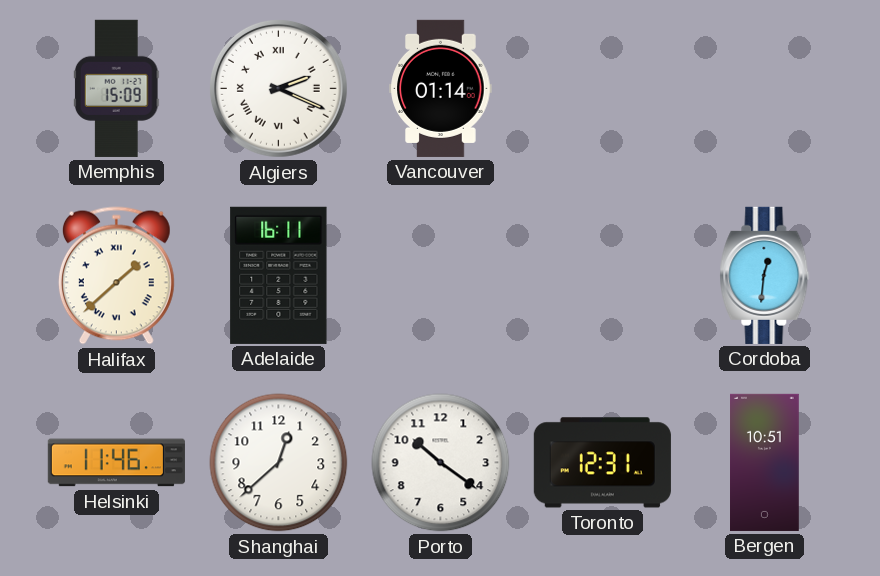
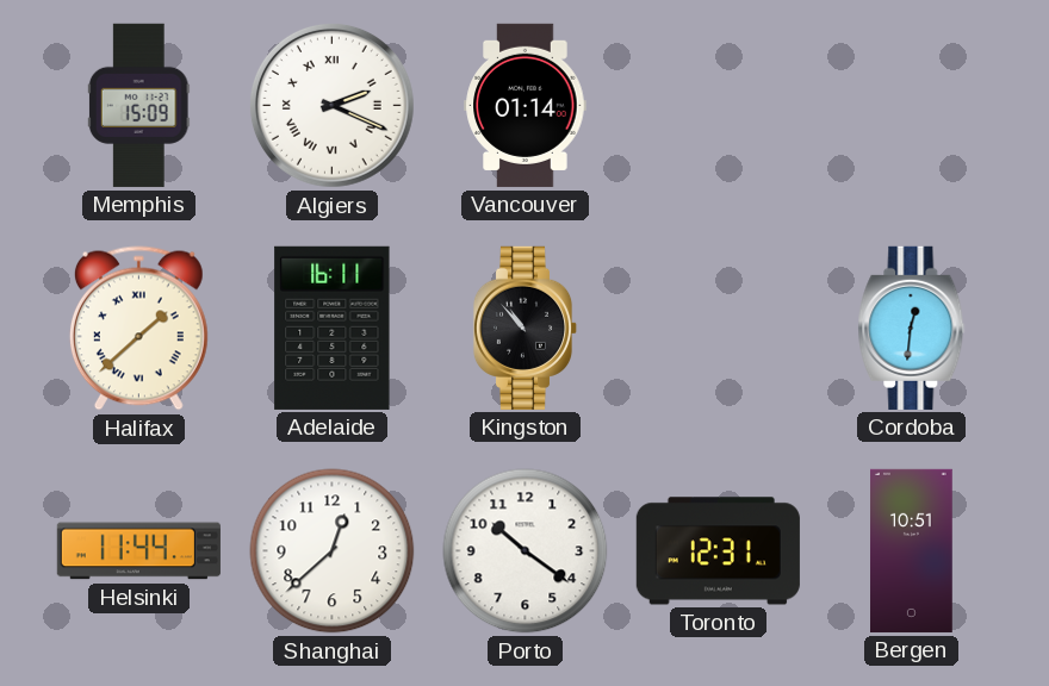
Kingston: none -> 10:53
Helsinki: 11:46 -> 11:44
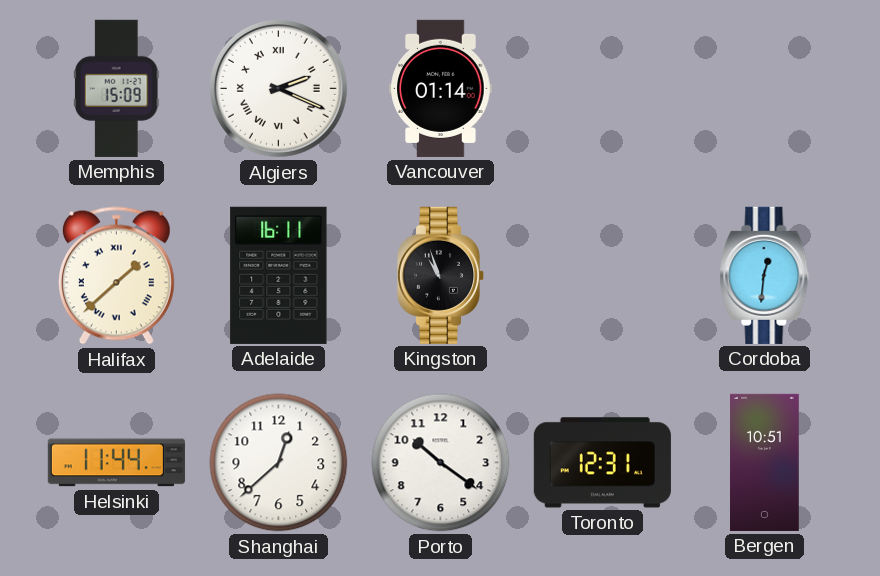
Kingston: 10:53 -> 10:57
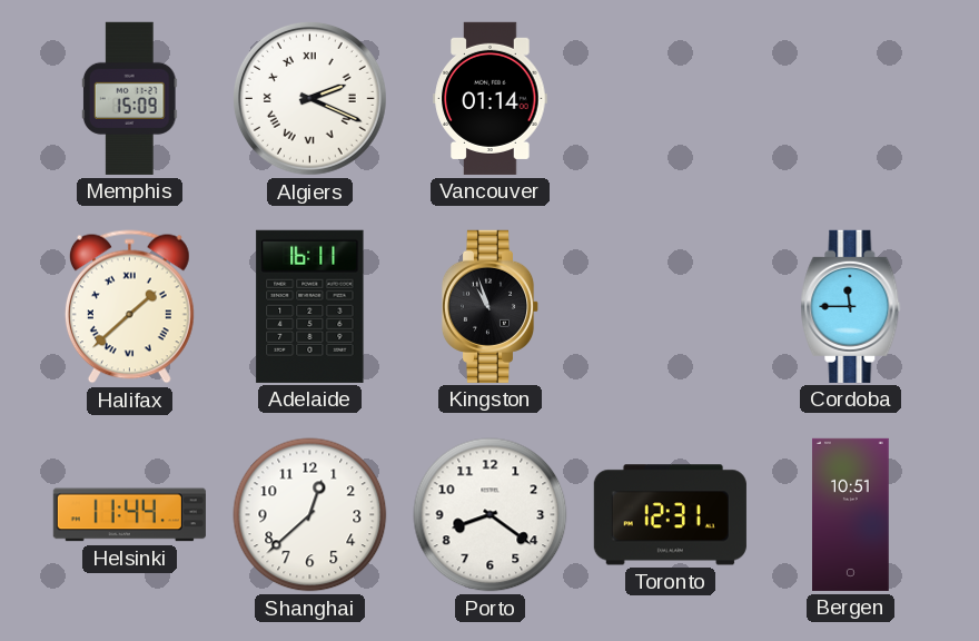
Cordoba: 12:31 -> 11:45
Porto: 10:21 -> 8:21
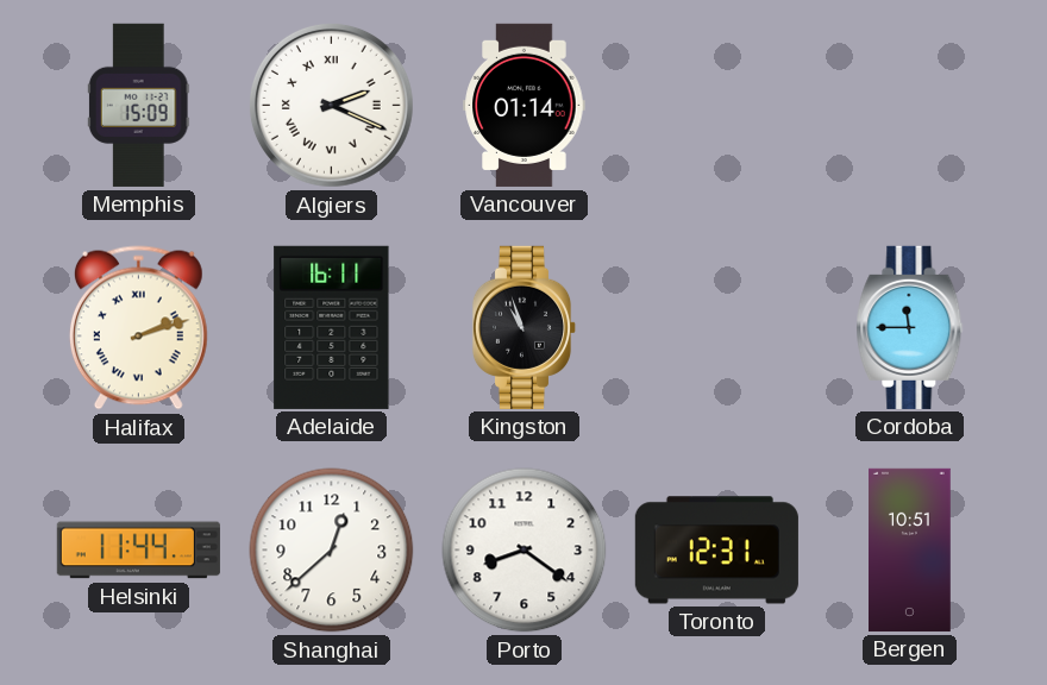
Halifax: 1:38 -> 2:12
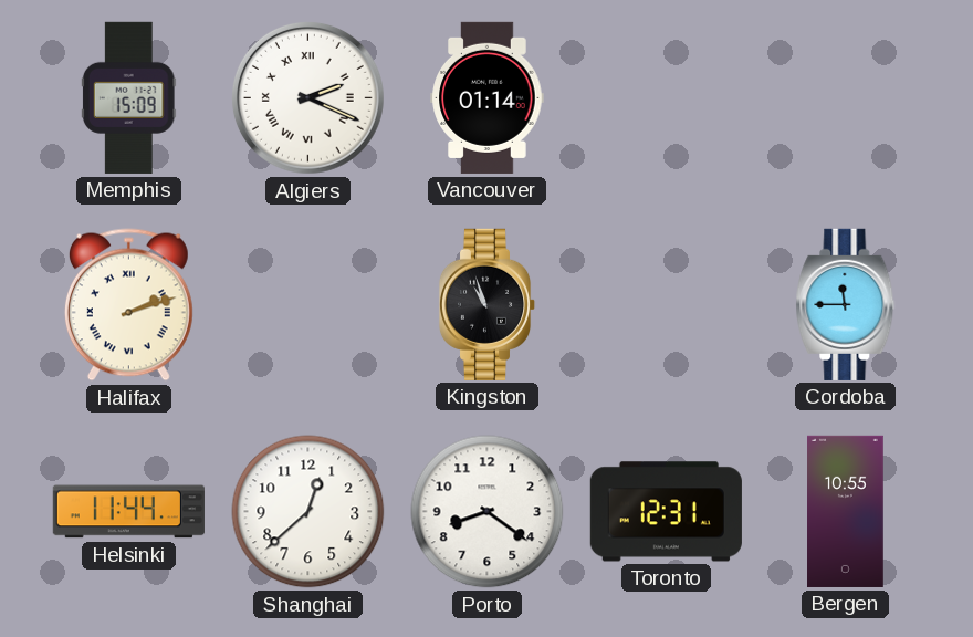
Adelaide: 16:11 -> none
Bergen: 10:51 -> 10:55
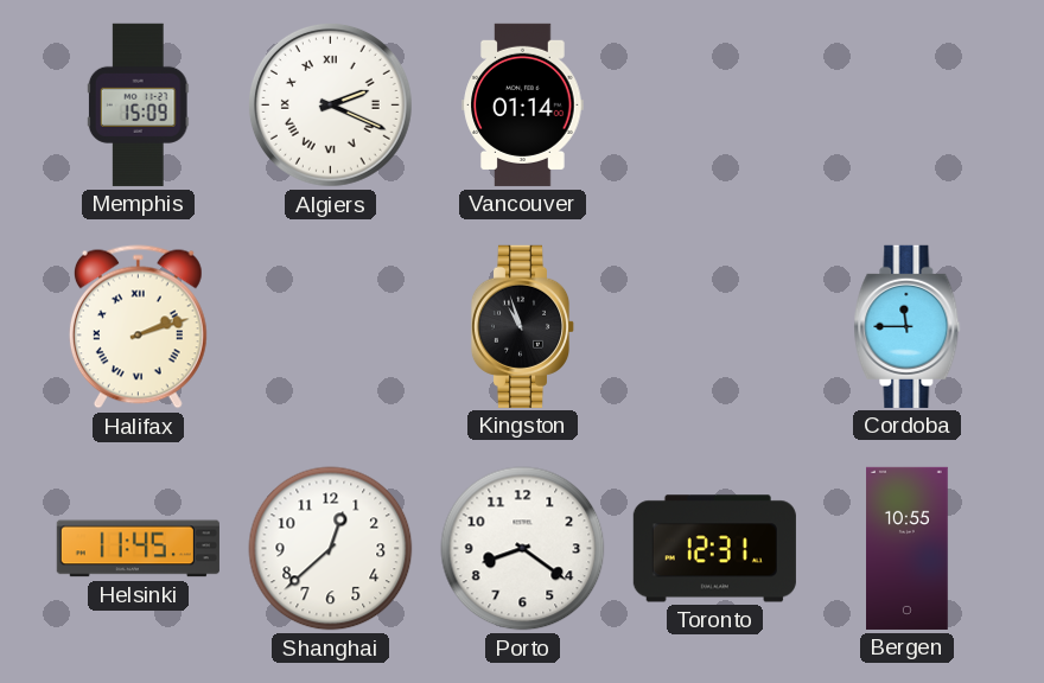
Helsinki: 11:44 -> 11:45
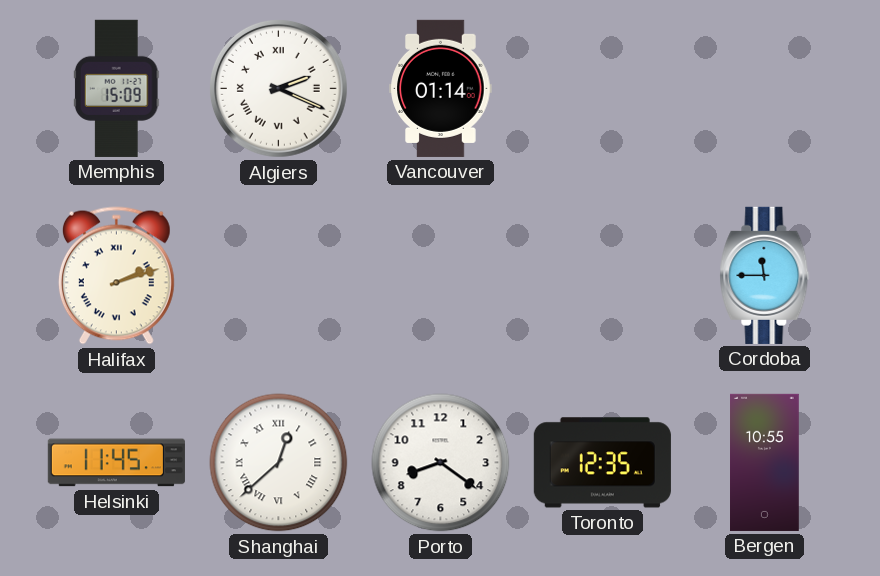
Kingston: 10:57 -> none
Shanghai numerals: Arabic -> Roman
Toronto: 12:31 -> 12:35
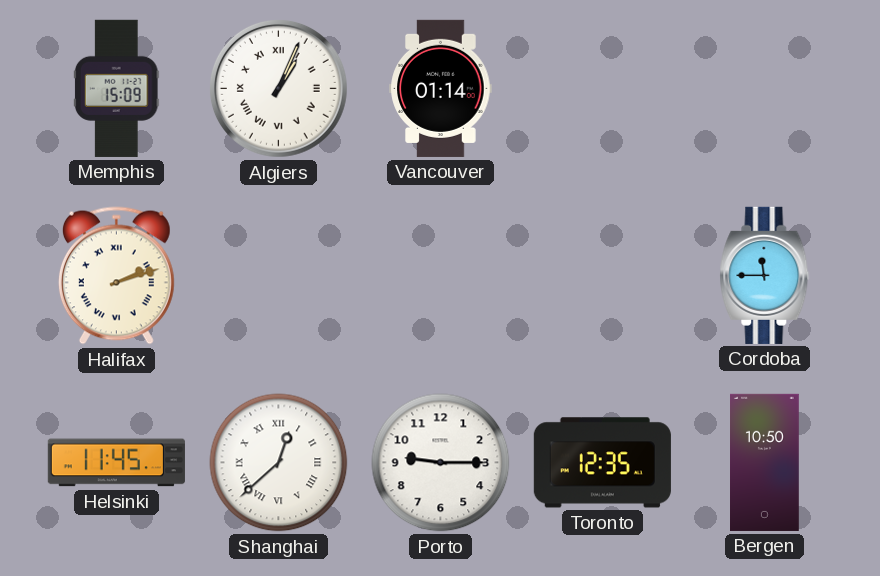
Algiers: 2:19 -> 1:04
Porto: 8:21 -> 9:15
Bergen: 10:55 -> 10:50
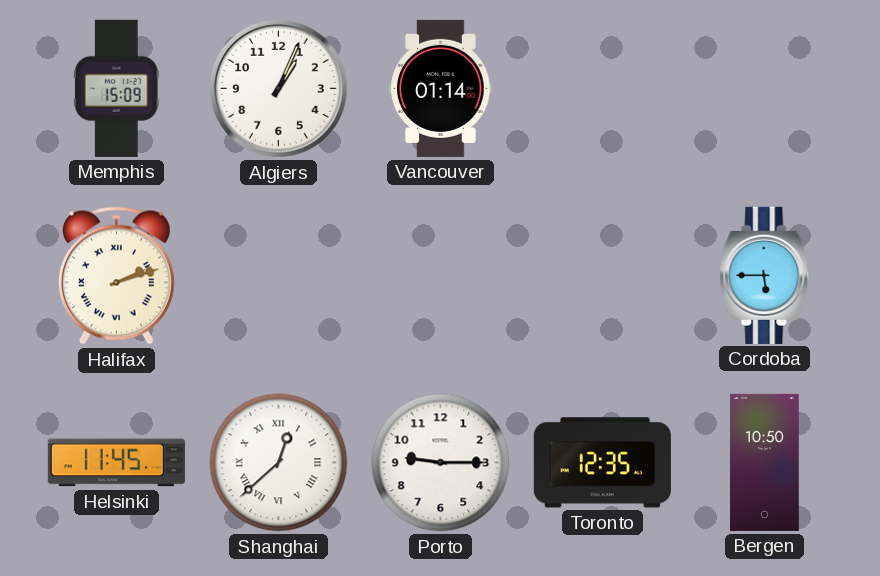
Algiers numerals: Roman -> Arabic
Cordoba: 11:45 -> 5:45
